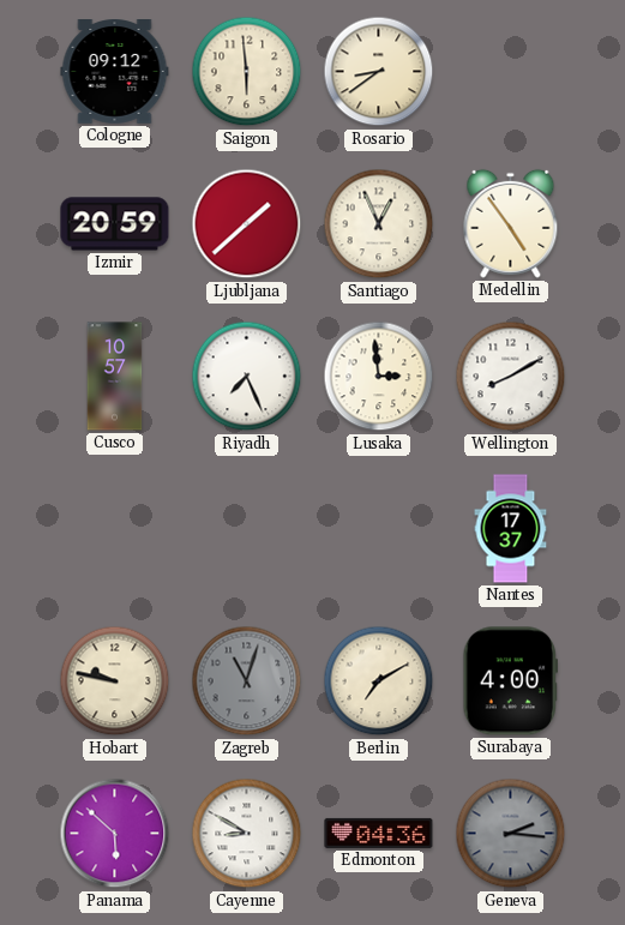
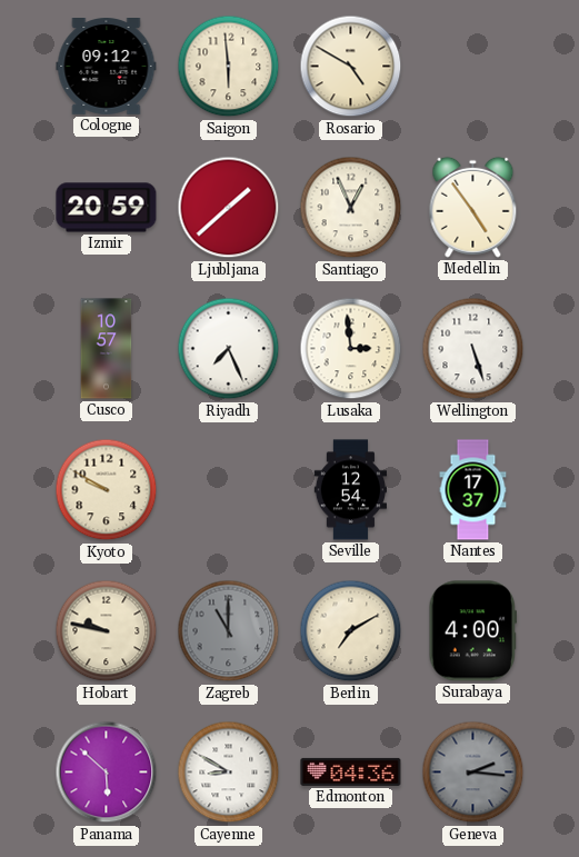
Rosario: 8:39 -> 4:50
Wellington: 8:10 -> 5:27
Kyoto: none -> 9:50
Seville: none -> 12:54
Zagreb: 11:03 -> 11:00
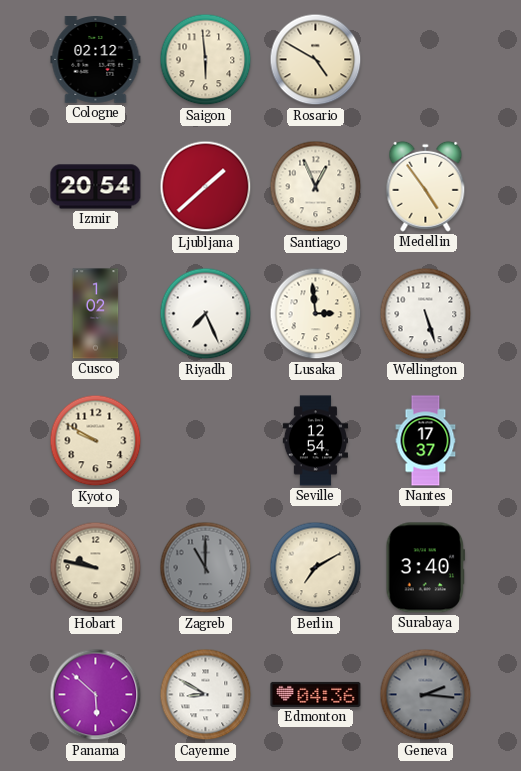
Cologne: 09:12 -> 02:12
Izmir: 20:59 -> 20:54
Cusco: 10:57 -> 1:02
Surabaya: 4:00 -> 3:40
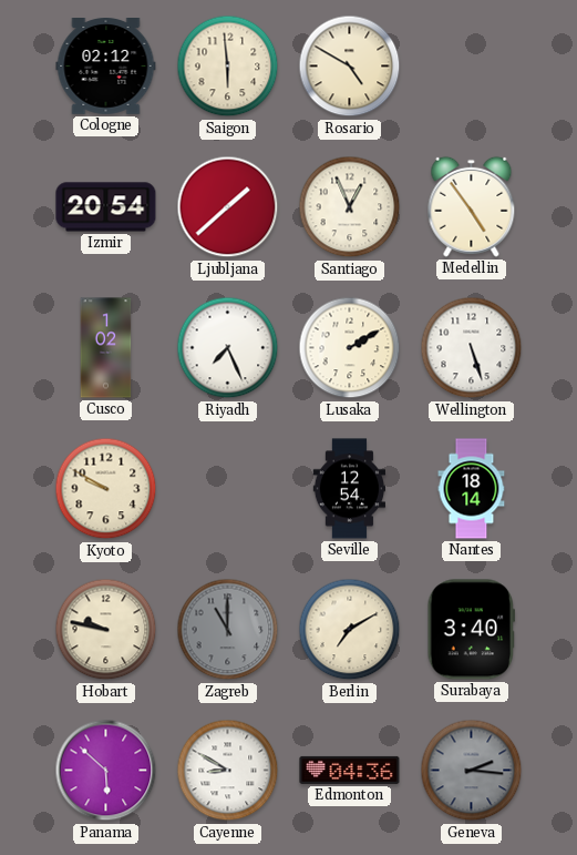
Lusaka: 2:59 -> 2:10
Nantes: 17:37 -> 18:14
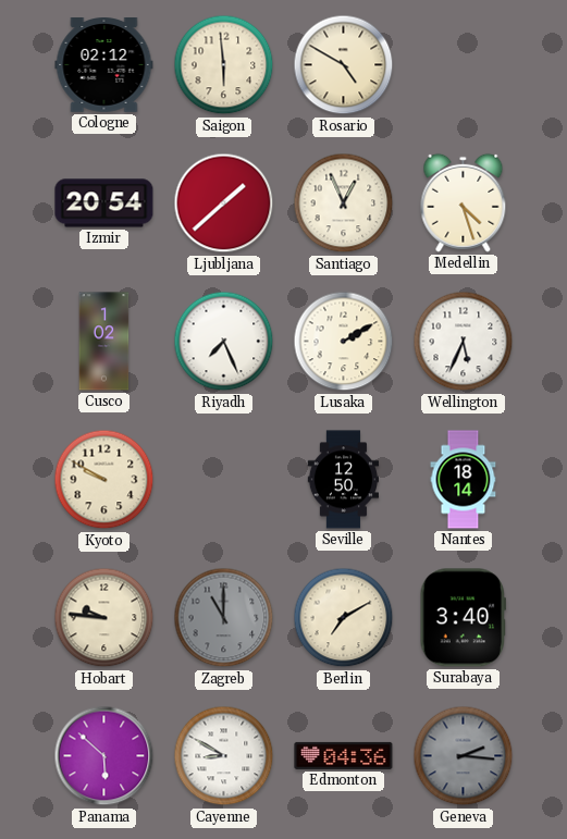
Medellin: 4:54 -> 4:27
Wellington: 5:27 -> 5:34
Seville: 12:54 -> 12:50
Hobart: 9:47 -> 9:46
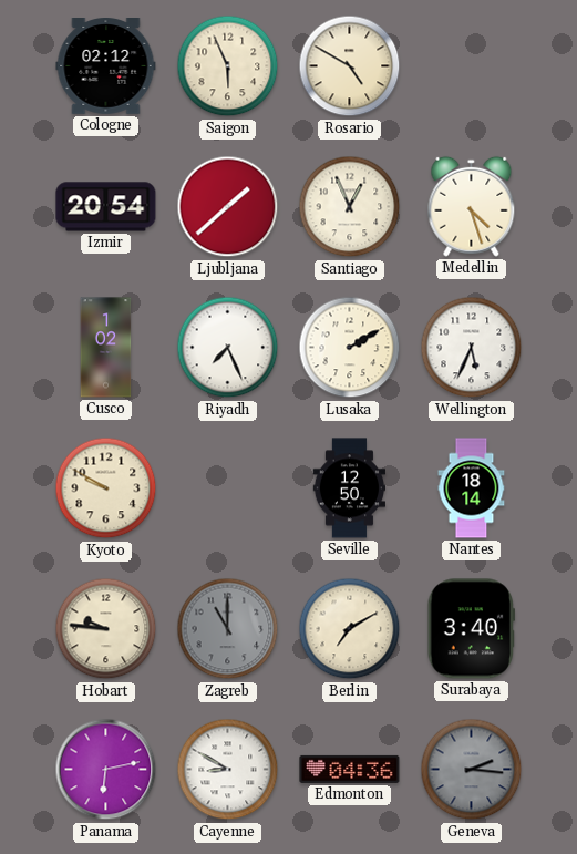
Saigon: 5:59 -> 5:56
Panama: 5:52 -> 6:13
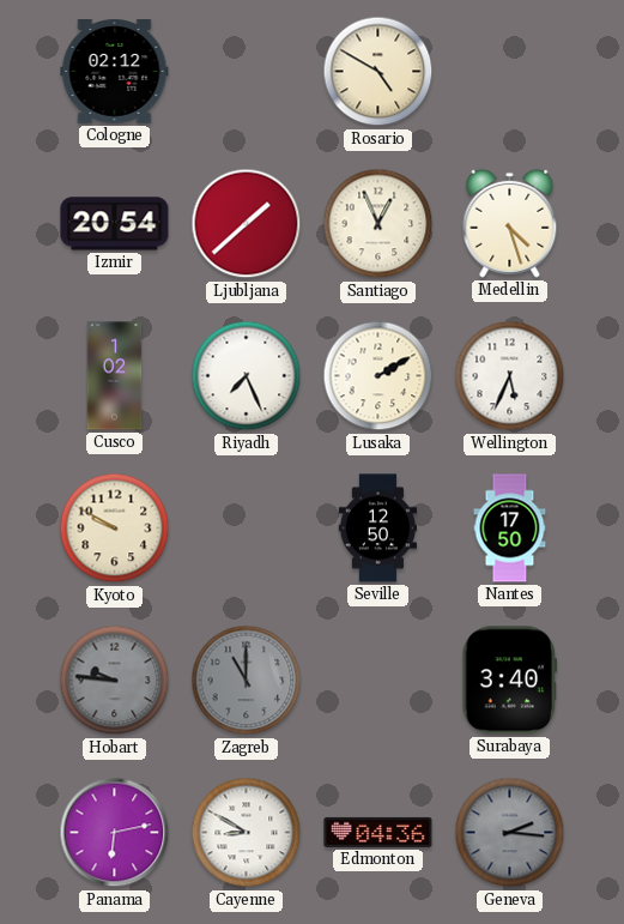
Saigon: 5:56 -> none
Nantes: 18:14 -> 17:50
Hobart dial: cream -> grey
Berlin: 7:10 -> none
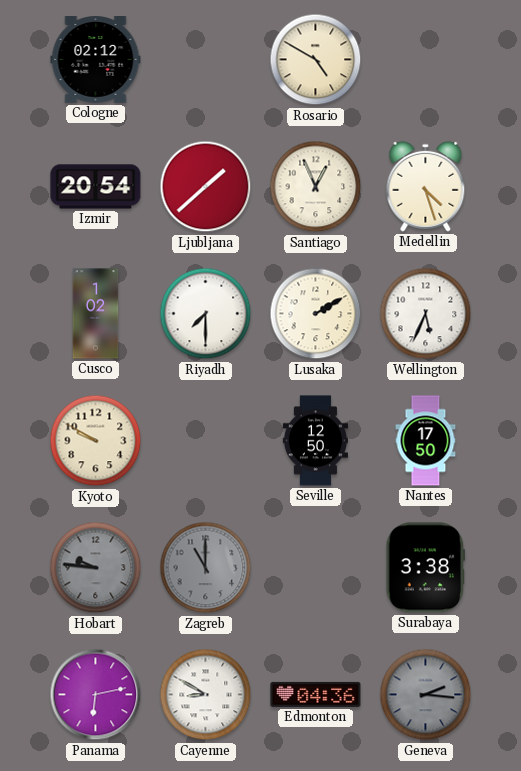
Riyadh: 7:26 -> 7:30
Surabaya: 3:40 -> 3:38
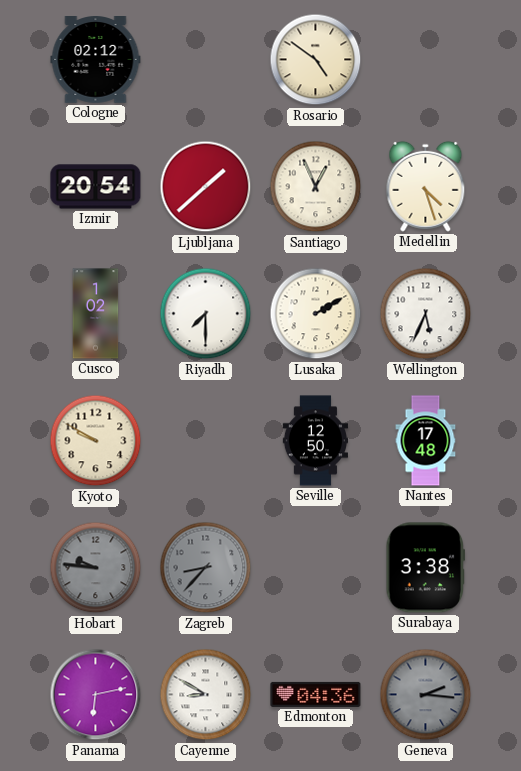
Rosario: 4:50 -> 4:51
Nantes: 17:50 -> 17:48
Zagreb: 11:00 -> 8:37
